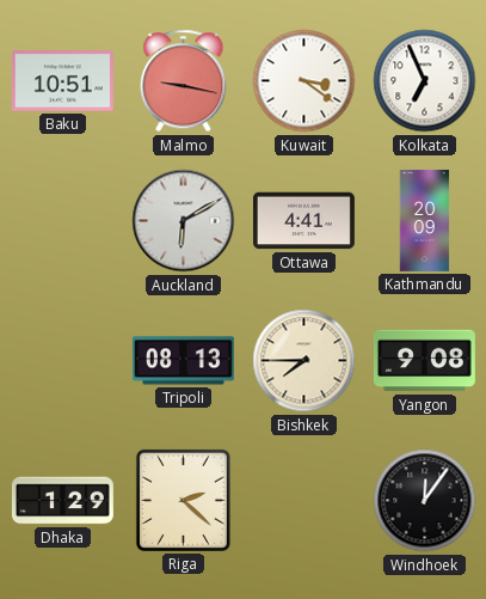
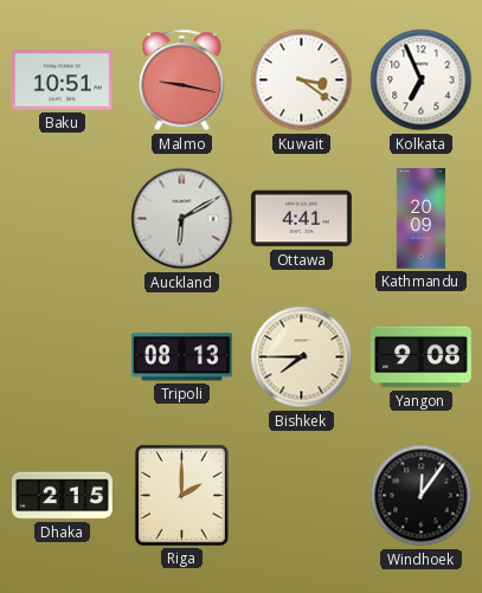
Dhaka: 1:29 -> 2:15
Riga: 2:22 -> 2:00
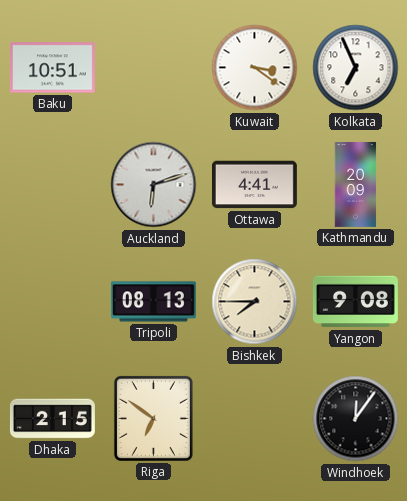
Malmo: 9:17 -> none
Auckland: 6:10 -> 6:12
Riga: 2:00 -> 6:51
